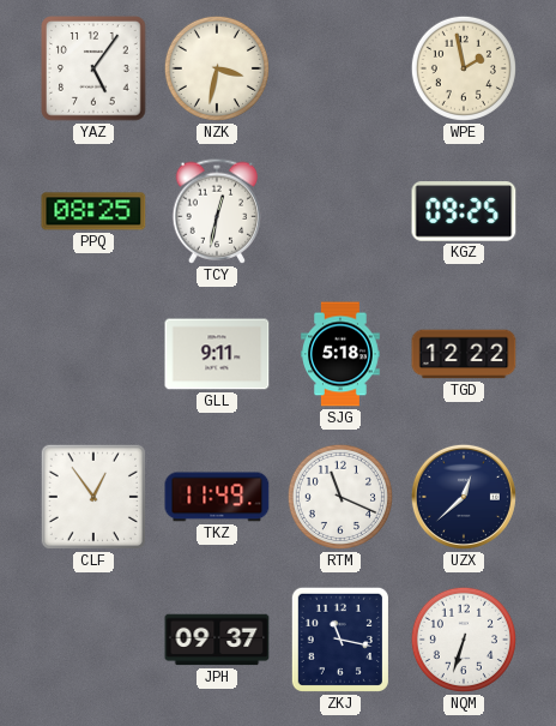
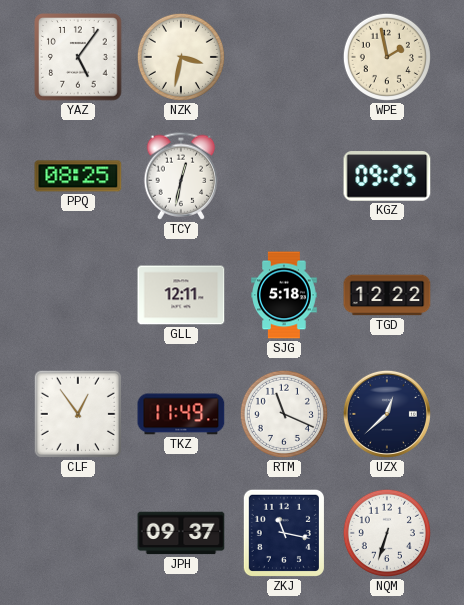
GLL: 9:11 -> 12:11
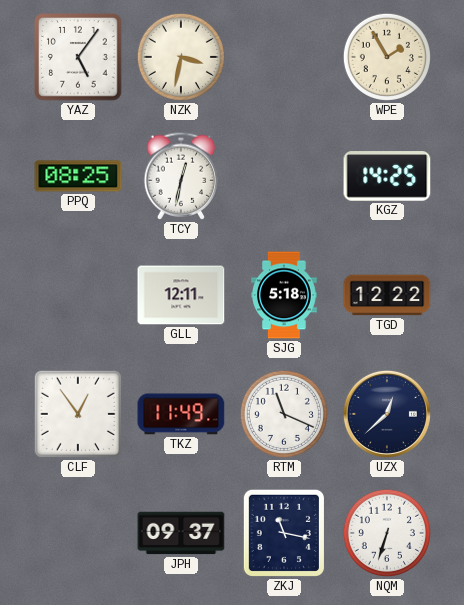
WPE: 1:58 -> 1:55
KGZ: 09:25 -> 14:25
